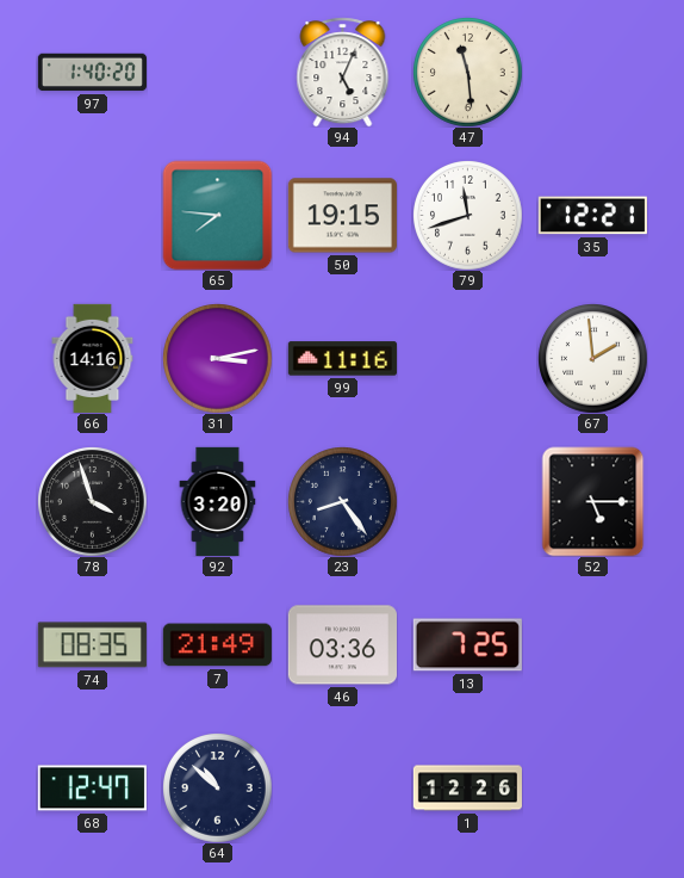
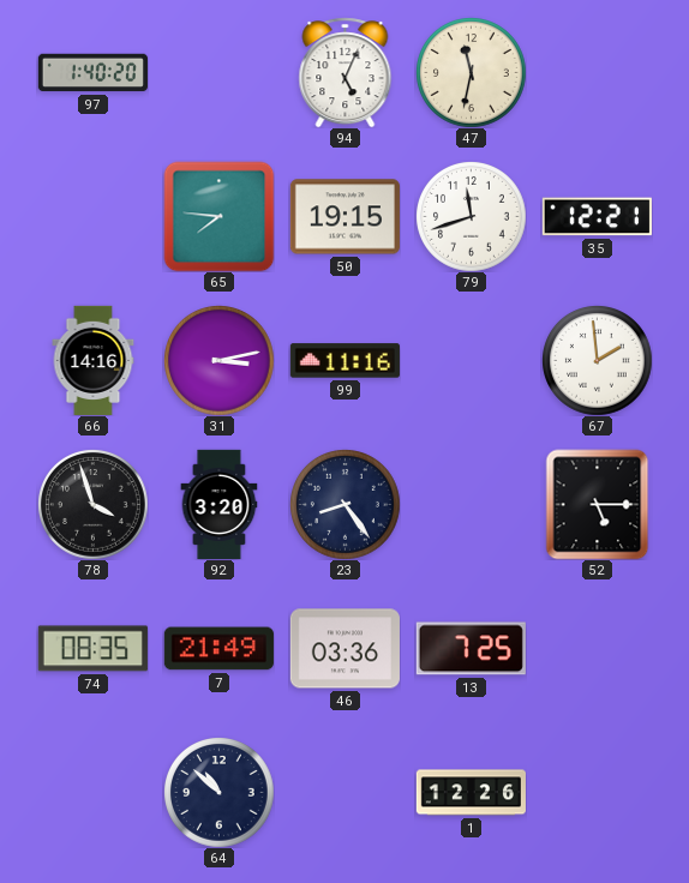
47: 11:29 -> 11:32
68: 12:47 -> none
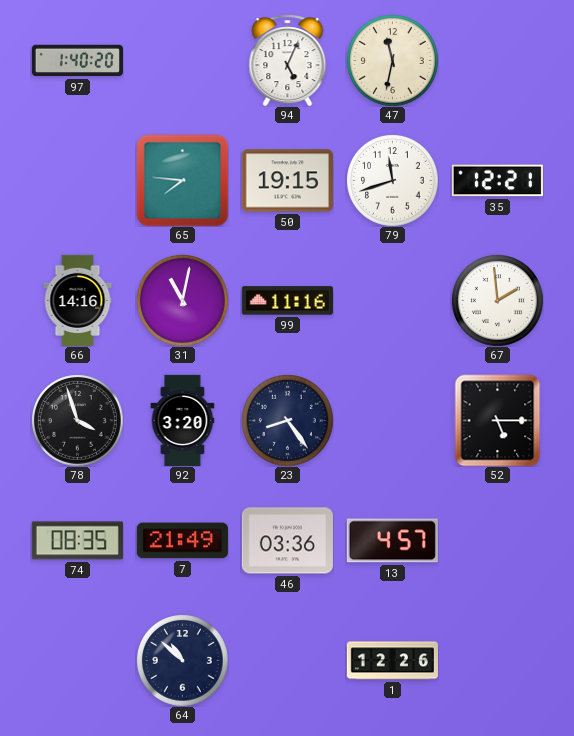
31: 3:13 -> 11:02
13: 7:25 -> 4:57
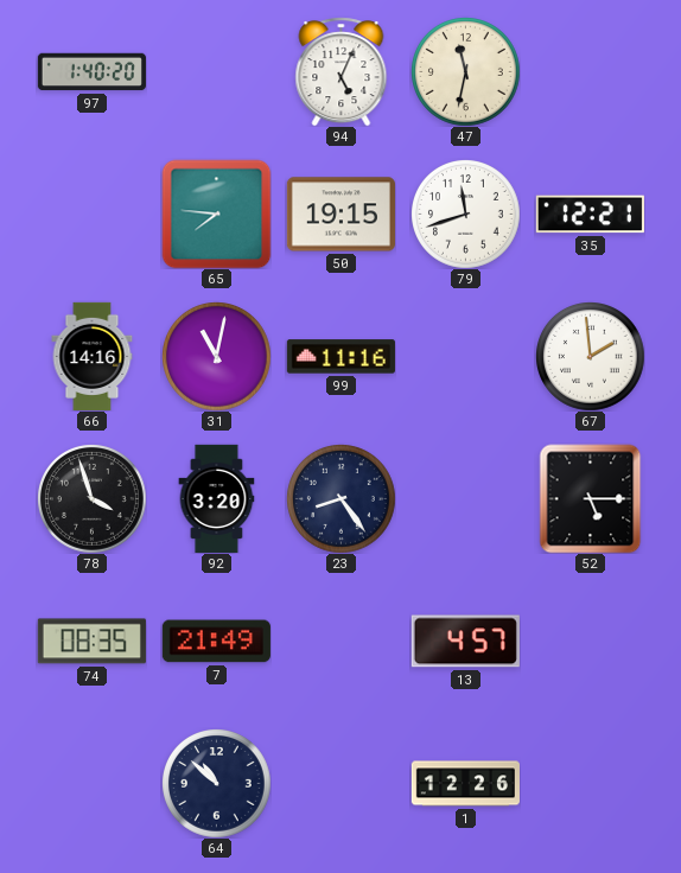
46: 03:36 -> none
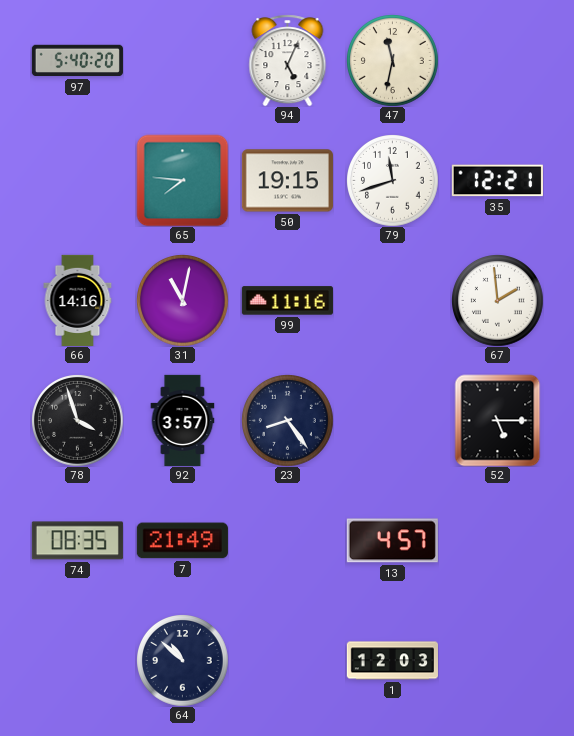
97: 1:40 -> 5:40
92: 3:20 -> 3:57
1: 12:26 -> 12:03
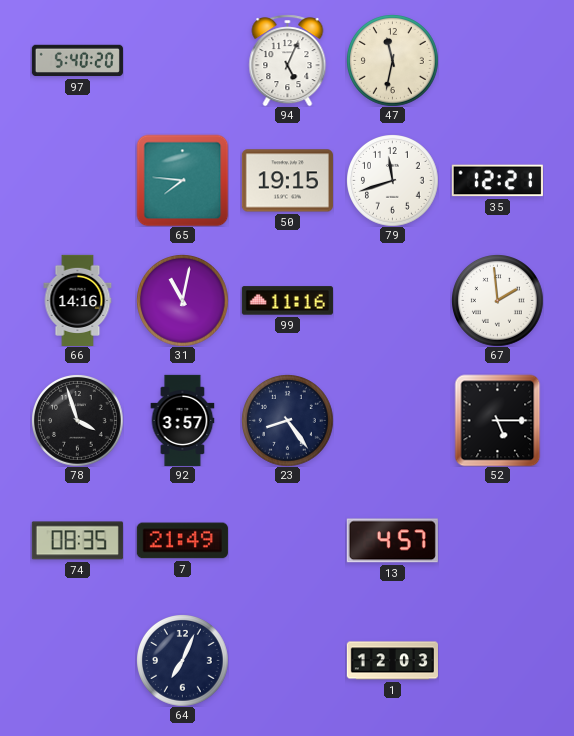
64: 10:52 -> 7:04
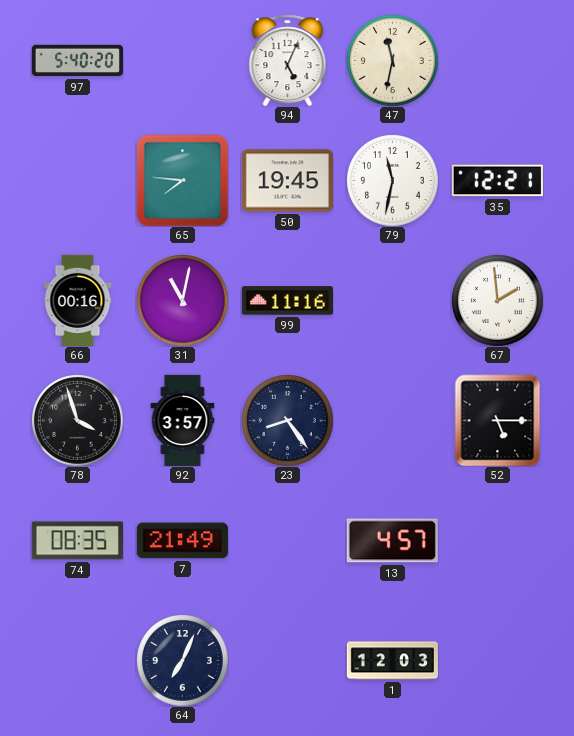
50: 19:15 -> 19:45
79: 11:42 -> 11:32
66: 14:16 -> 00:16
